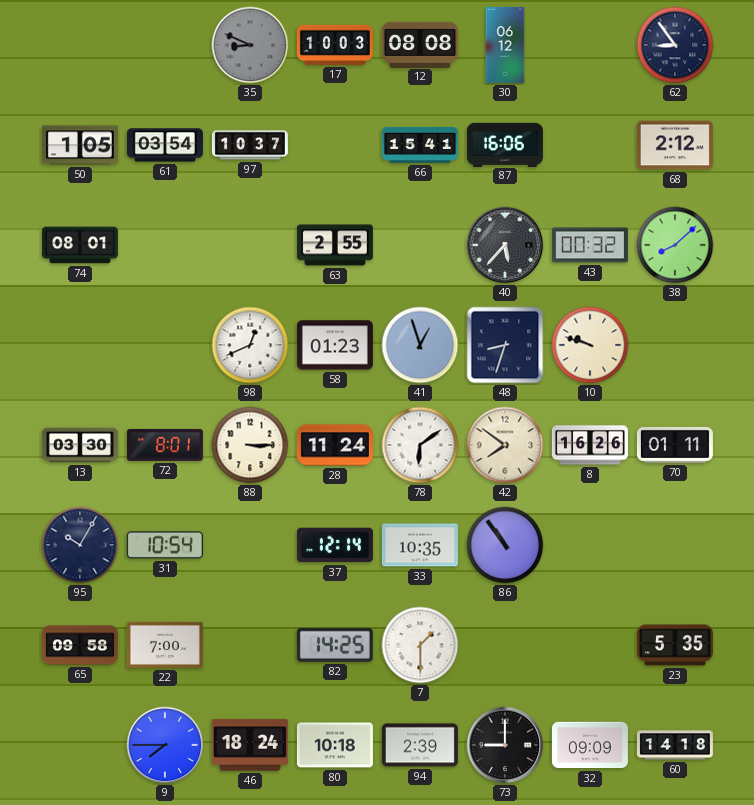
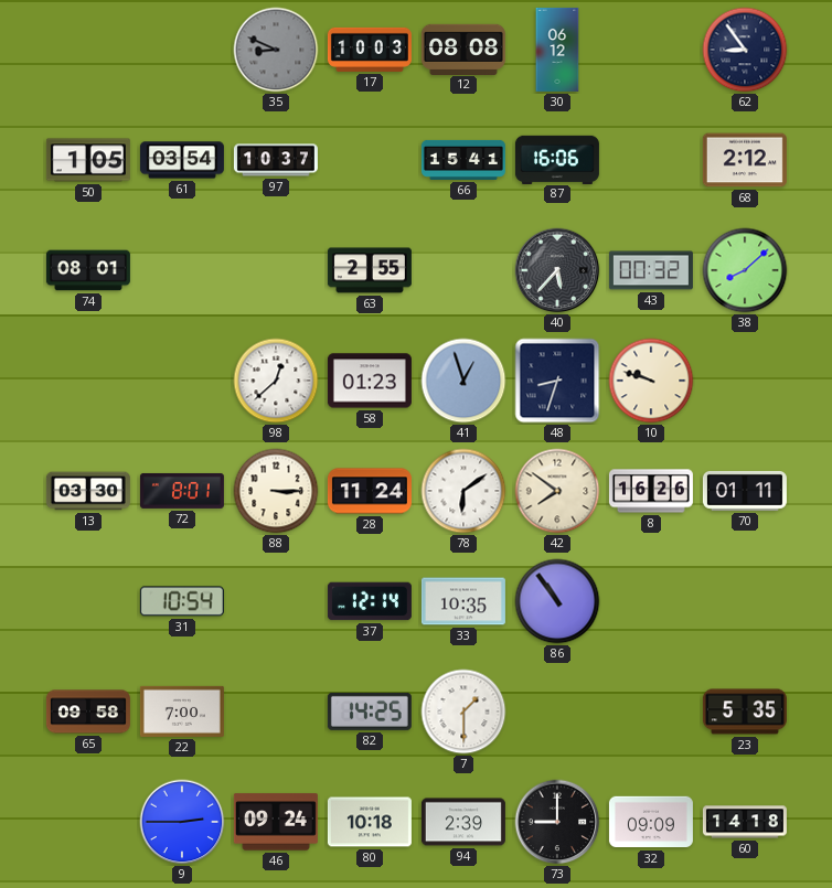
98: 12:41 -> 12:38
95: 10:05 -> none
9: 7:45 -> 2:45
46: 18:24 -> 09:24
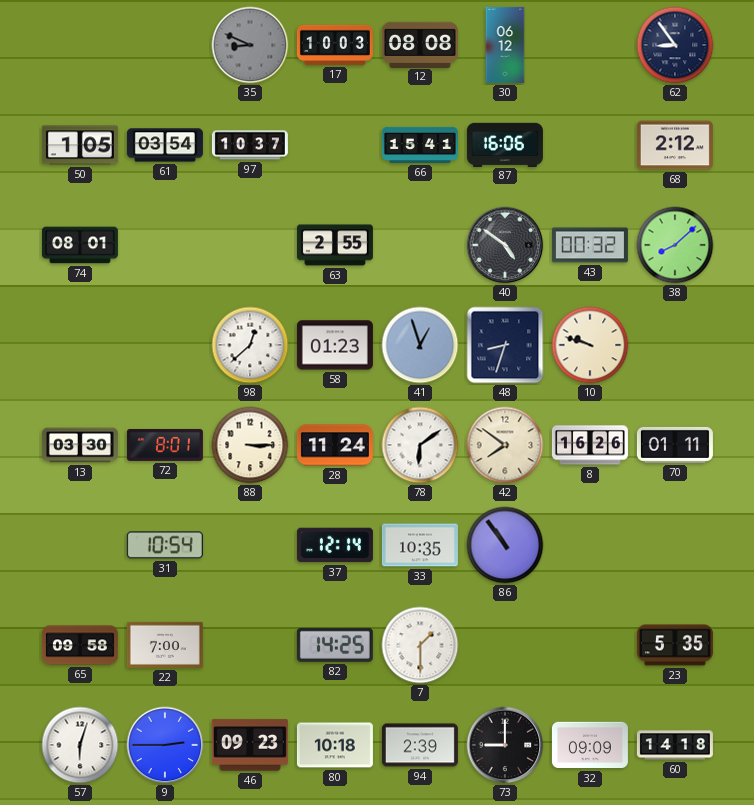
40: 5:37 -> 4:51
57: none -> 6:03
46: 09:24 -> 09:23
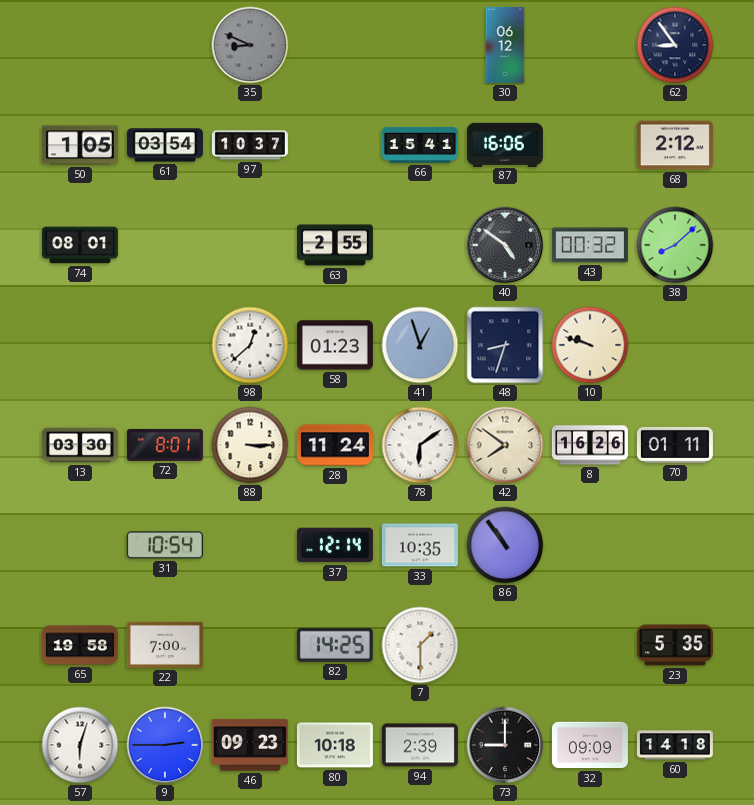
17: 10:03 -> none
12: 08:08 -> none
65: 09:58 -> 19:58
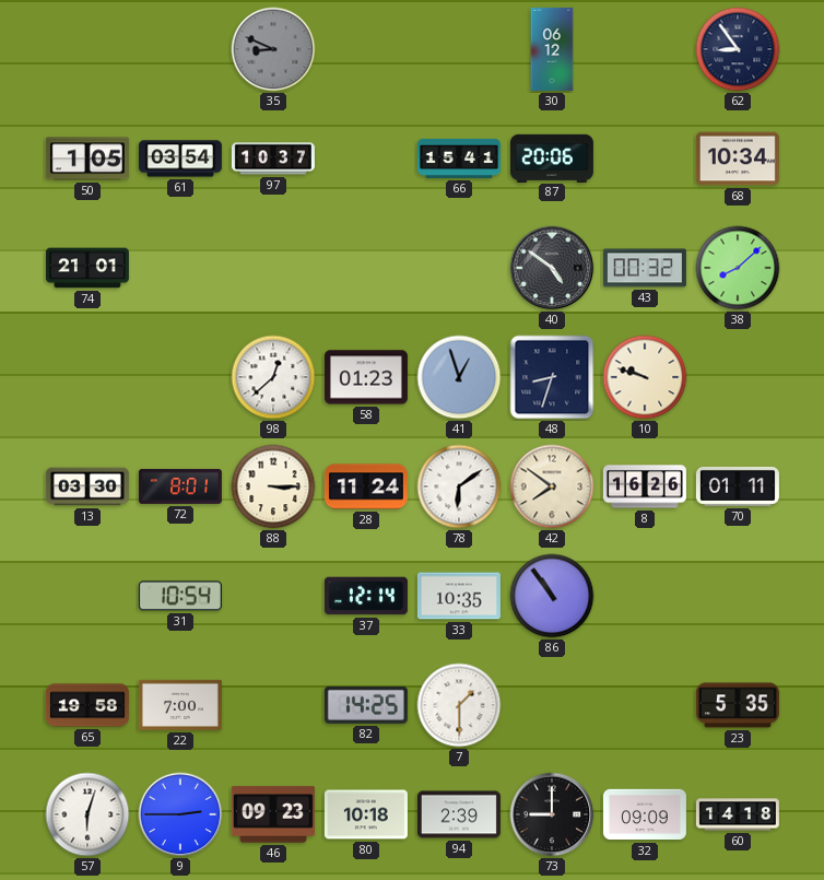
87: 16:06 -> 20:06
68: 2:12 -> 10:34
74: 08:01 -> 21:01
63: 2:55 -> none
